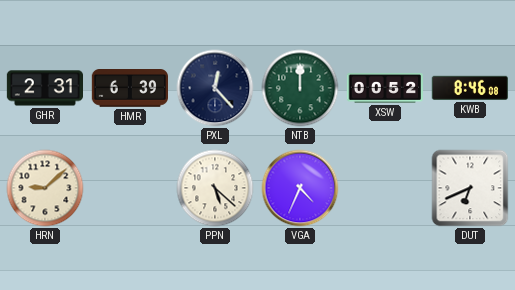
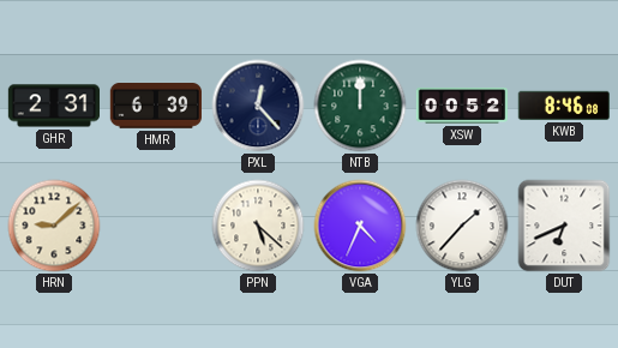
YLG: none -> 1:37
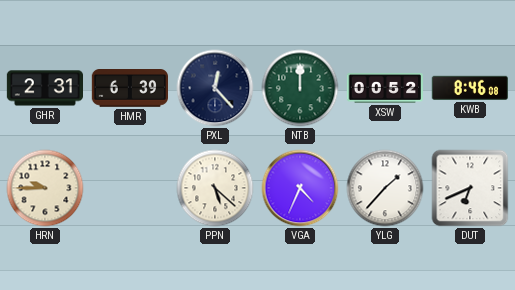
HRN: 9:08 -> 9:45
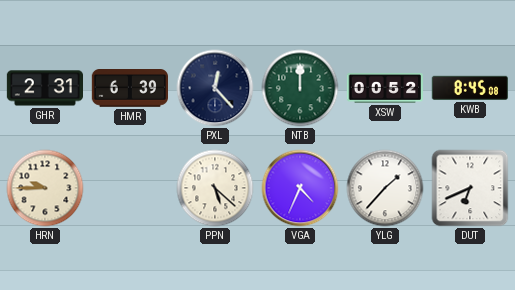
KWB: 8:46 -> 8:45
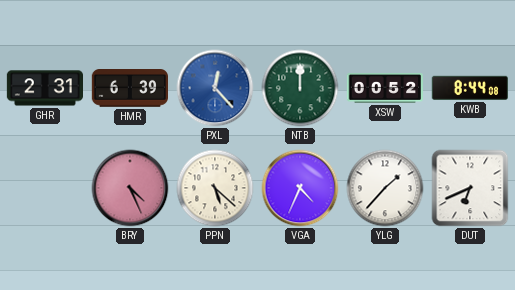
PXL dial: navy -> blue
KWB: 8:45 -> 8:44
HRN: 9:45 -> none
BRY: none -> 4:26
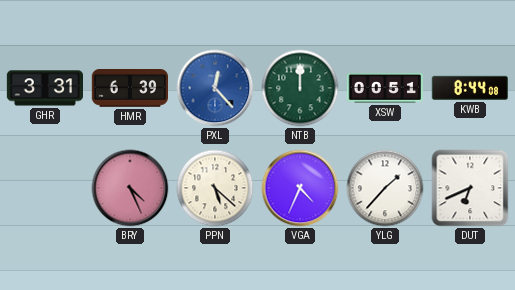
GHR: 2:31 -> 3:31
XSW: 00:52 -> 00:51
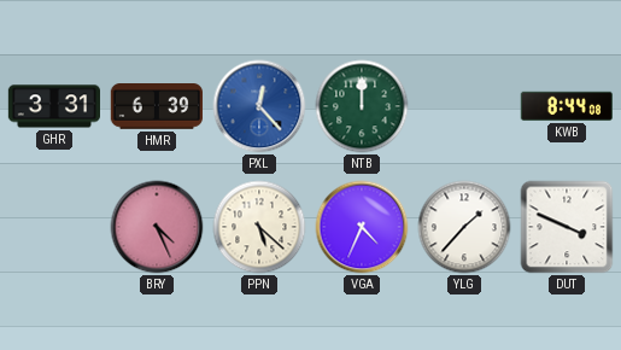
XSW: 00:51 -> none
DUT: 6:41 -> 3:49
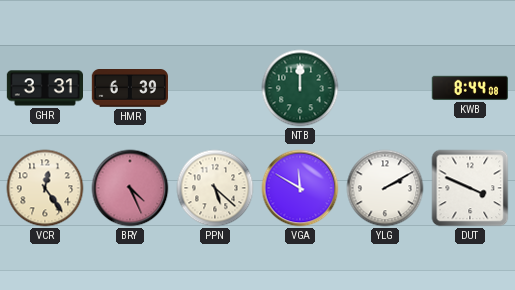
PXL: 12:23 -> none
VCR: none -> 12:24
VGA: 4:34 -> 11:50
YLG: 1:37 -> 2:10
